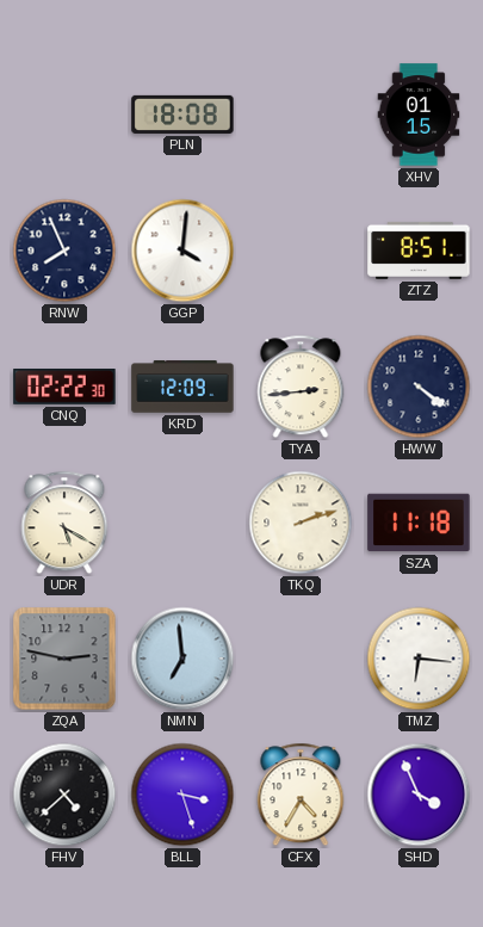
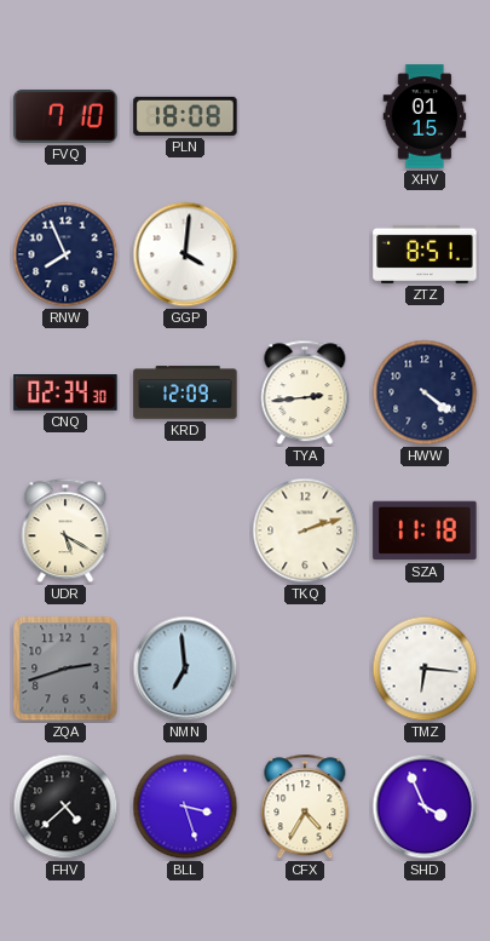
FVQ: none -> 7:10
CNQ: 02:22 -> 02:34
ZQA: 2:47 -> 2:42
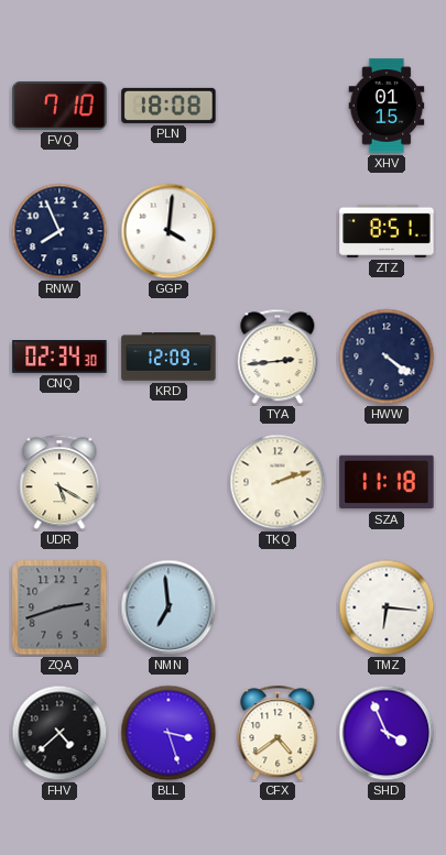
CFX: 4:35 -> 4:39
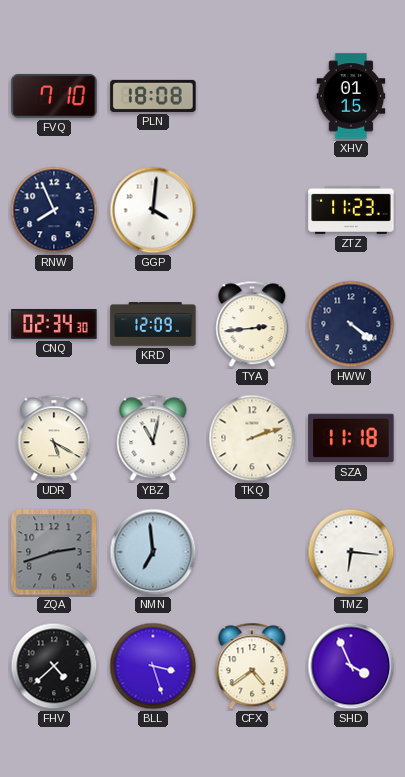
ZTZ: 8:51 -> 11:23
YBZ: none -> 11:02
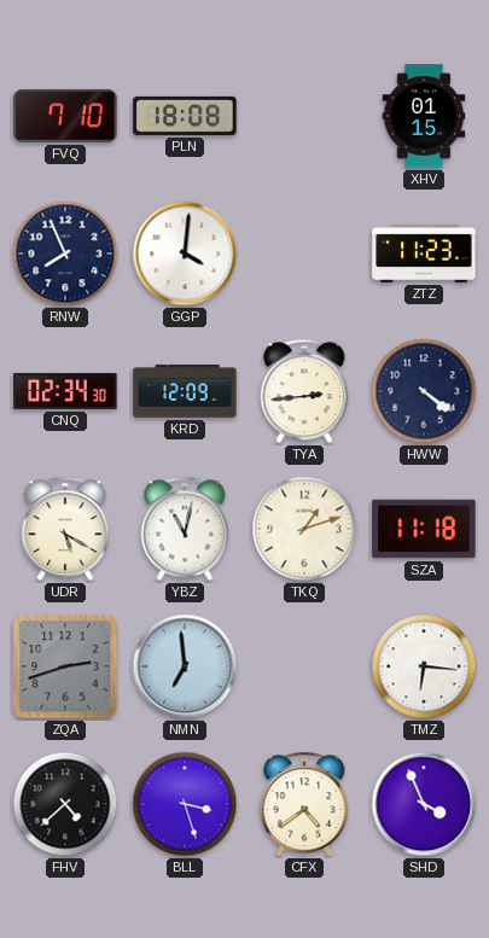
TKQ: 2:12 -> 1:12
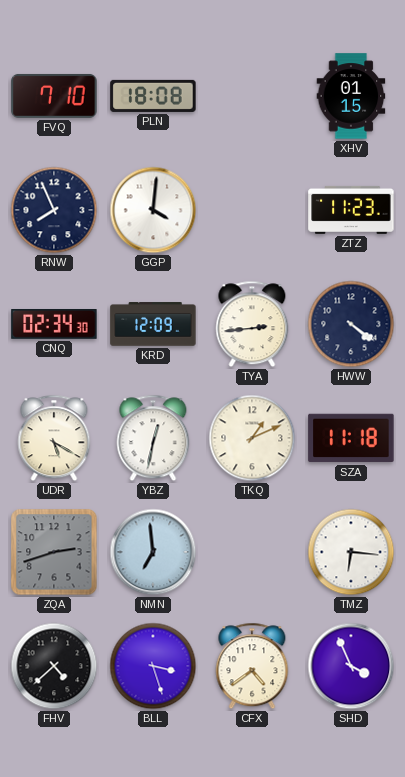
YBZ: 11:02 -> 12:32
TKQ: 1:12 -> 1:11
